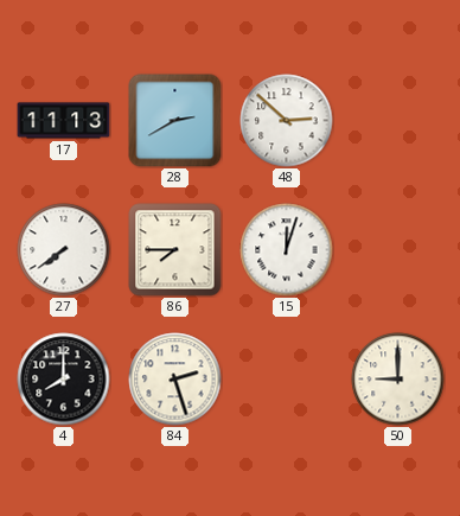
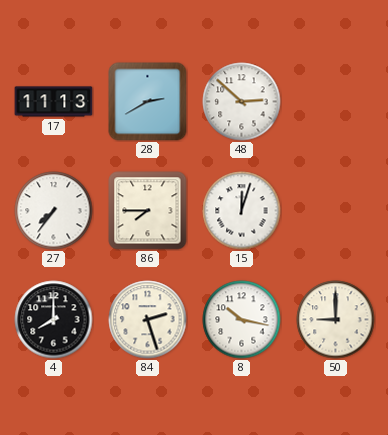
27: 7:39 -> 7:36
8: none -> 10:17
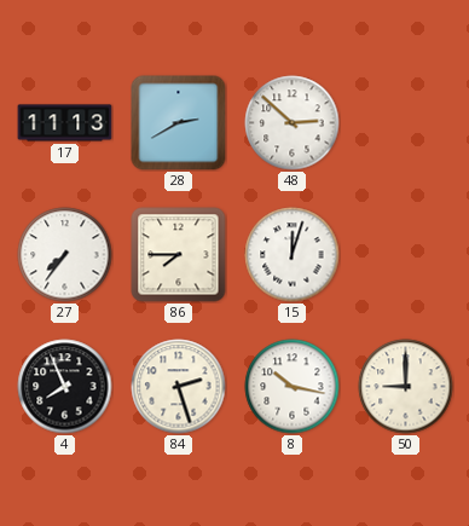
4: 8:00 -> 7:56
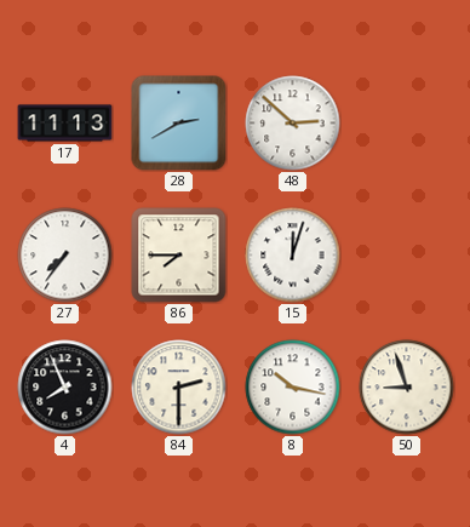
84: 2:27 -> 2:30
50: 9:00 -> 8:57
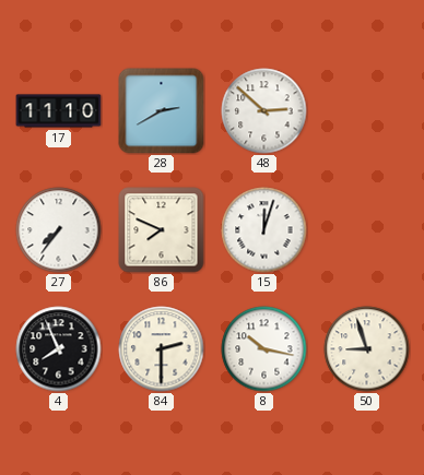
17: 11:13 -> 11:10
86: 7:45 -> 7:49
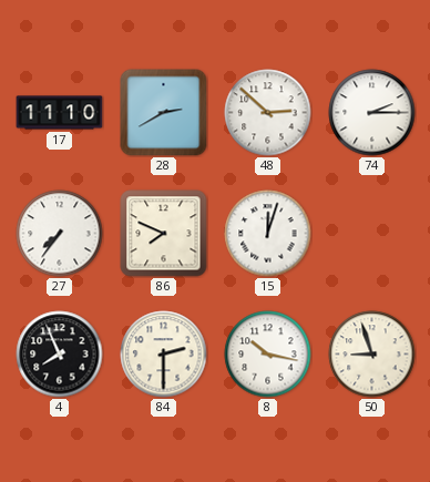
74: none -> 2:15
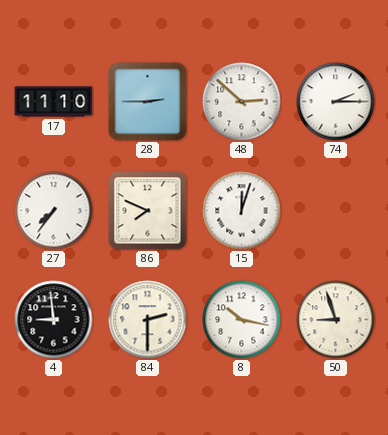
28: 2:40 -> 2:45
4: 7:56 -> 8:59
